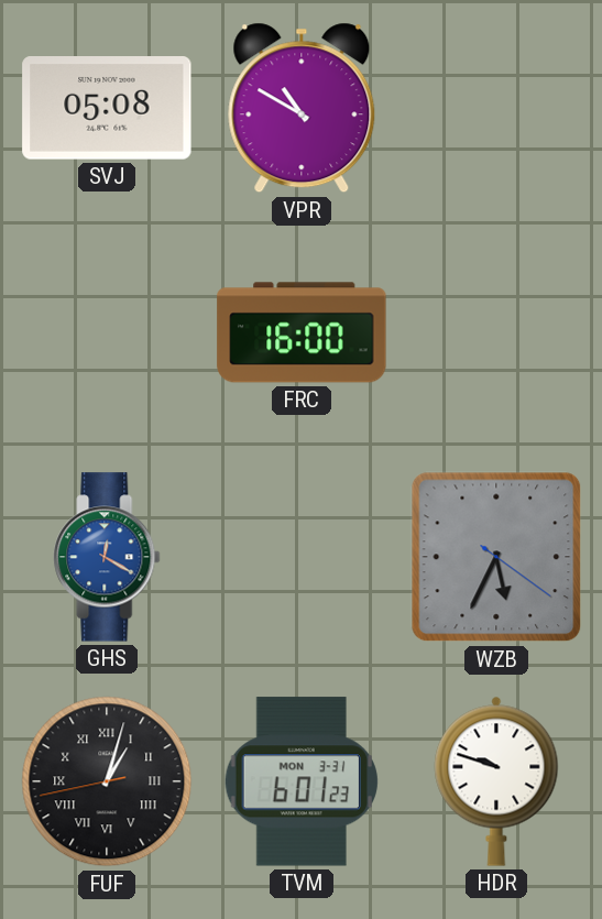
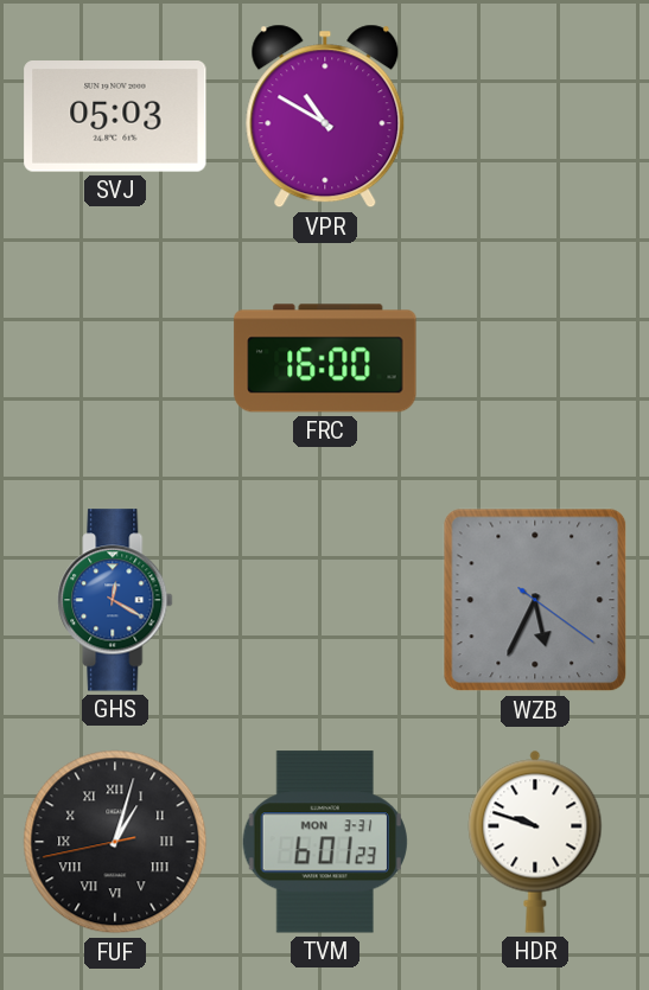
SVJ: 05:08 -> 05:03
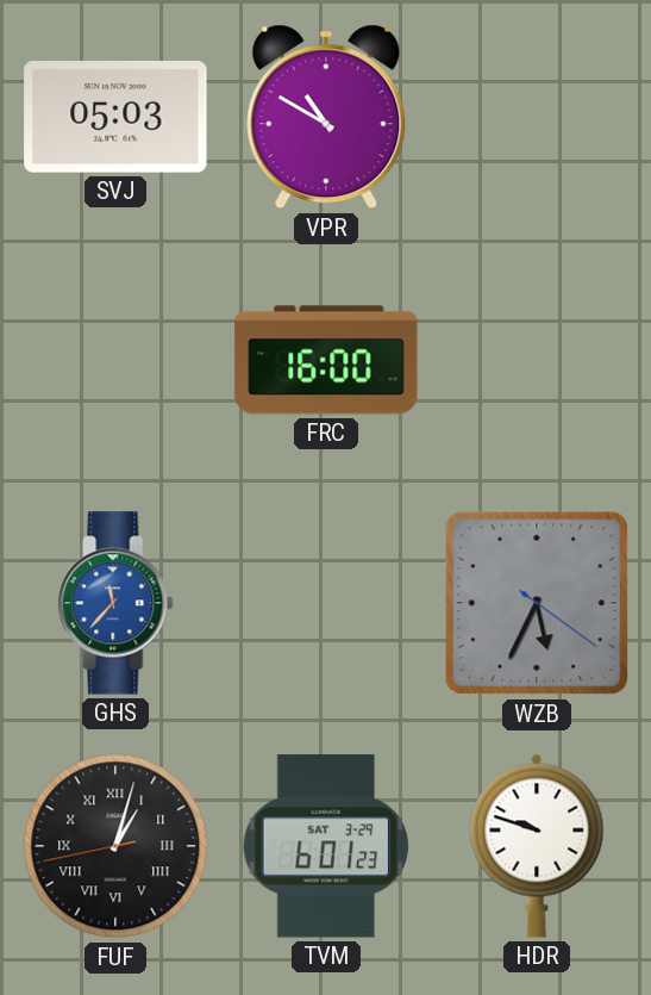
GHS: 12:20 -> 11:37
TVM date: MON 3-31 -> SAT 3-29
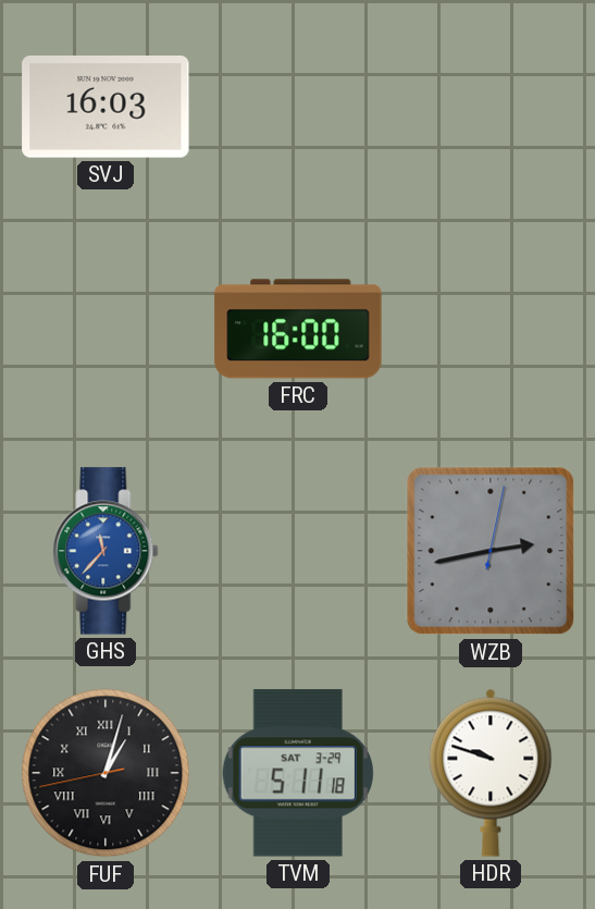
SVJ: 05:03 -> 16:03
VPR: 10:50 -> none
WZB: 5:34 -> 2:43
TVM: 6:01 -> 5:11
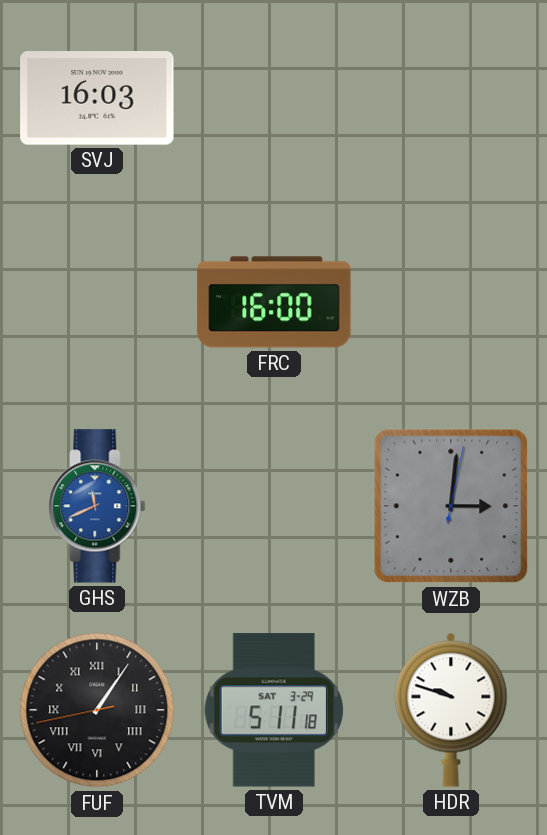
GHS: 11:37 -> 11:41
WZB: 2:43 -> 3:01
FUF: 1:02 -> 1:05
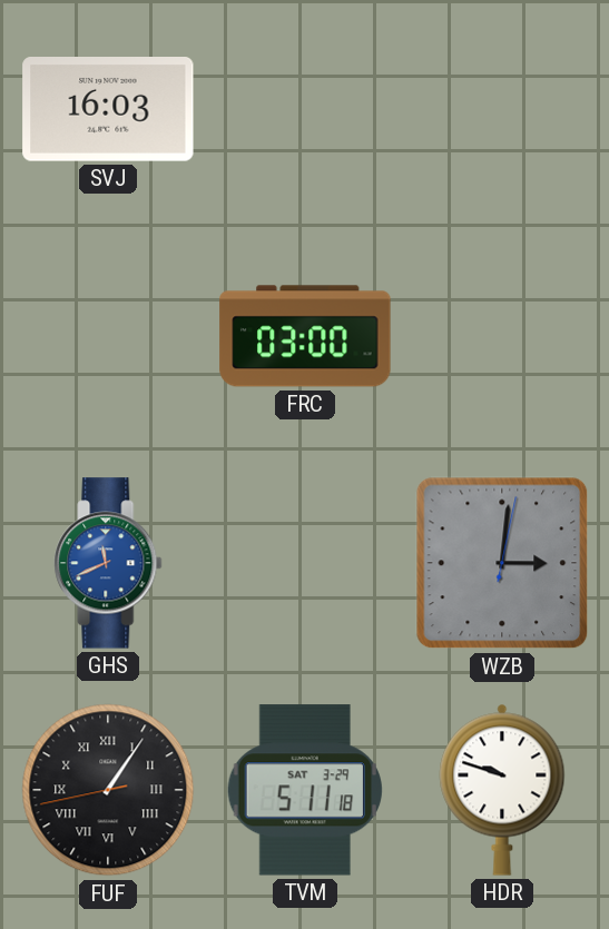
FRC: 16:00 -> 03:00
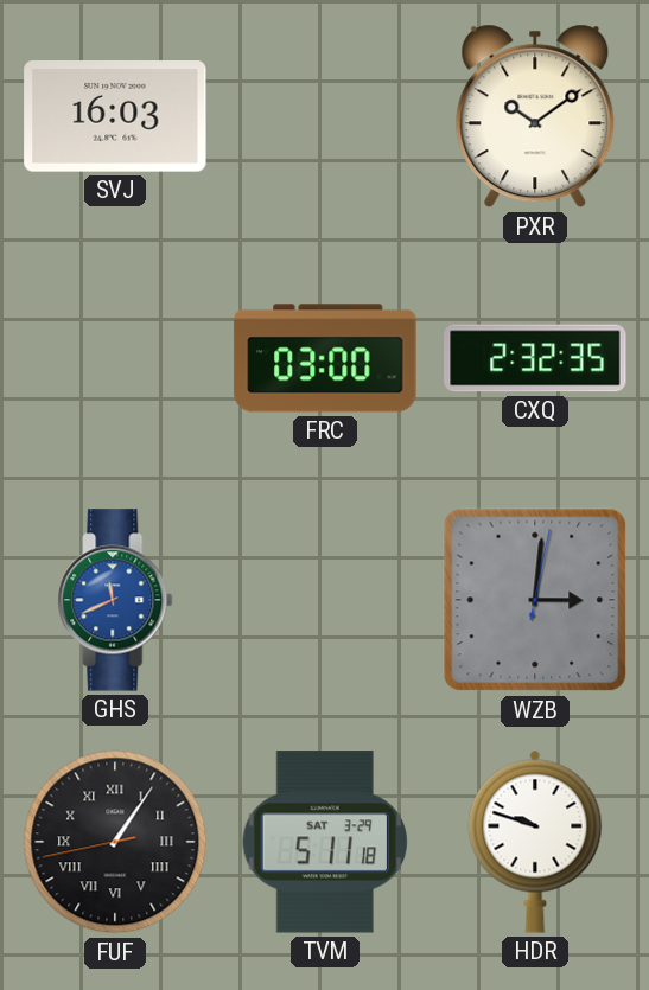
PXR: none -> 10:09
CXQ: none -> 2:32
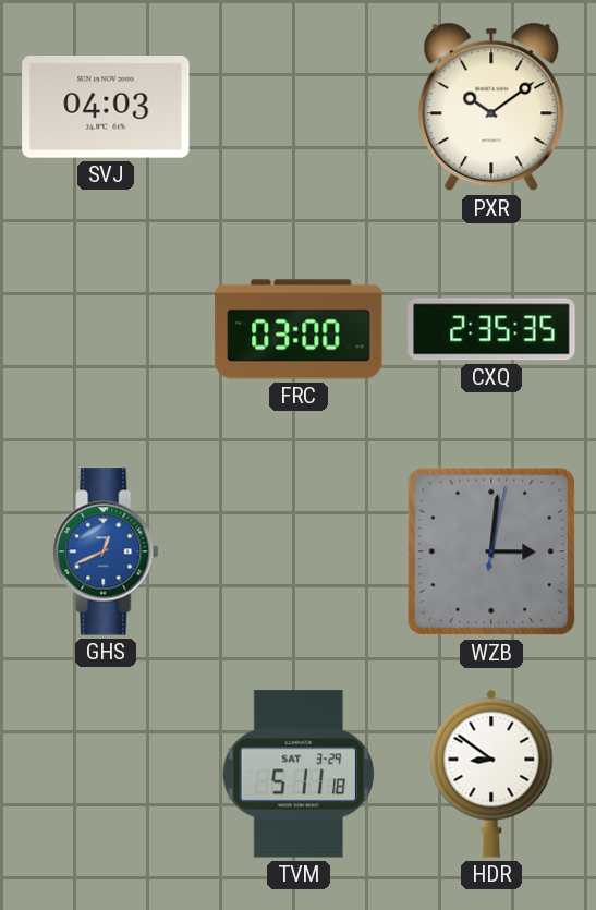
SVJ: 16:03 -> 04:03
CXQ: 2:32 -> 2:35
GHS: 11:41 -> 12:41
FUF: 1:05 -> none
HDR: 9:48 -> 8:51
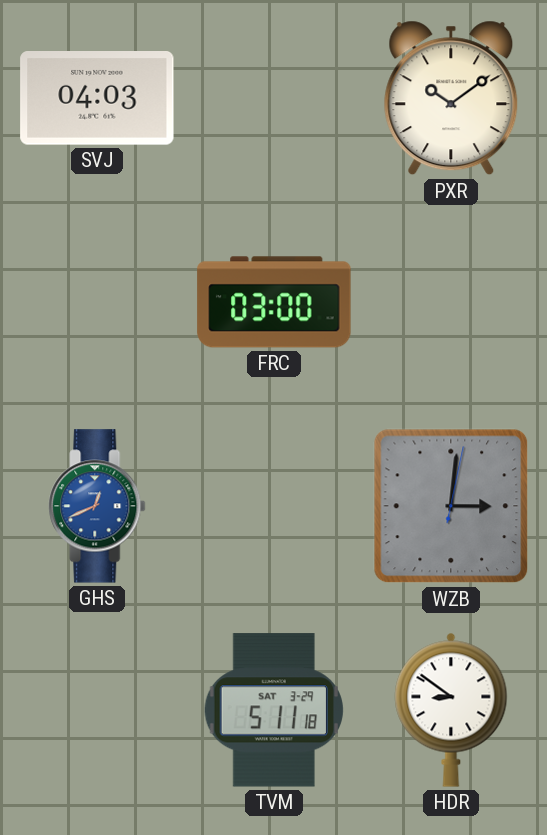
CXQ: 2:35 -> none
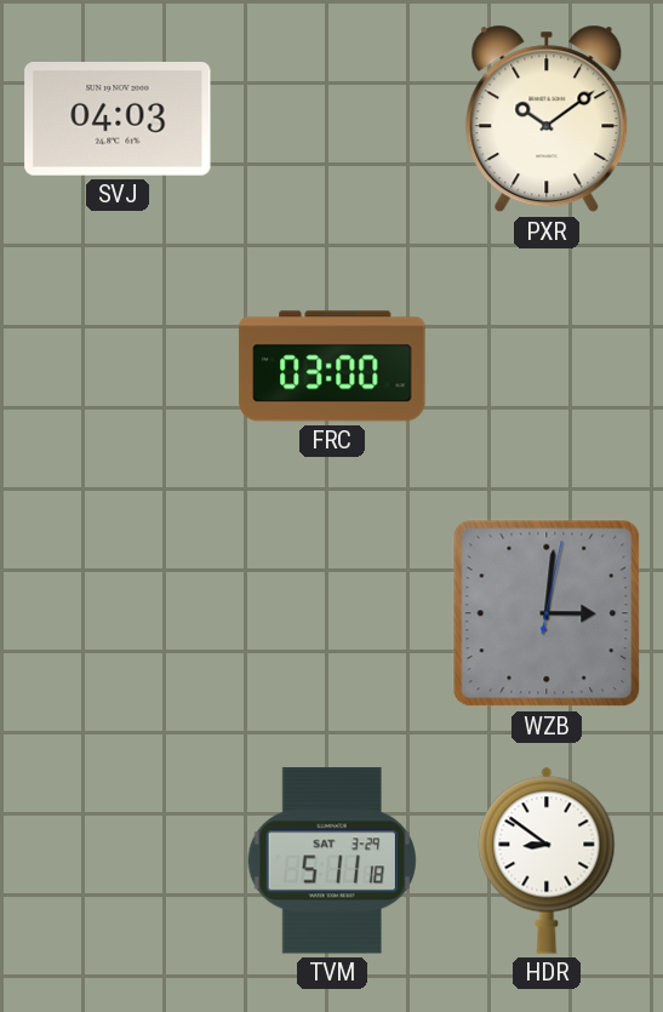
GHS: 12:41 -> none
